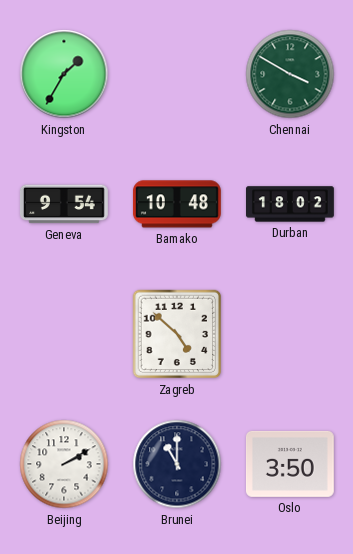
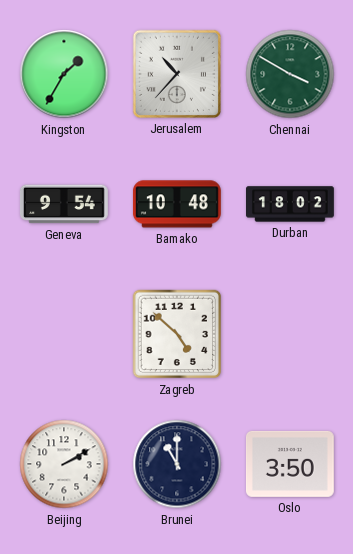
Jerusalem: none -> 10:37
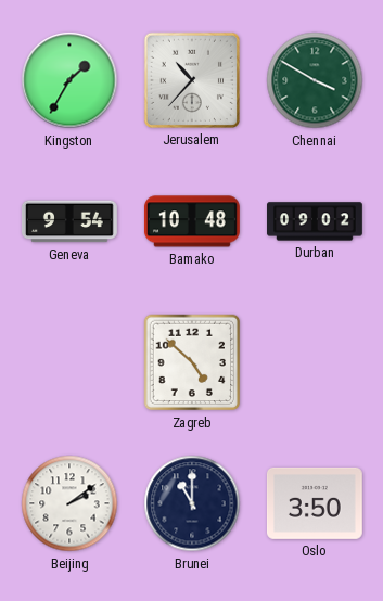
Durban: 18:02 -> 09:02
Beijing: 2:10 -> 2:09
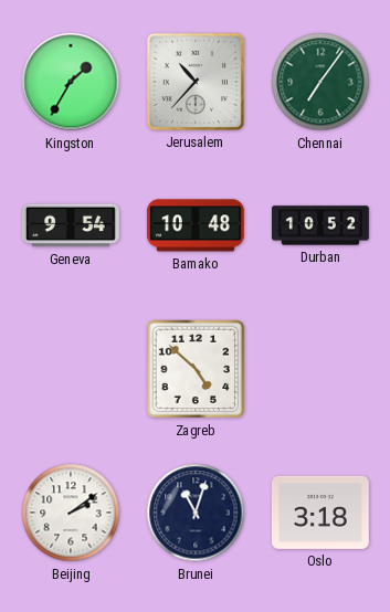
Chennai: 3:50 -> 7:06
Durban: 09:02 -> 10:52
Brunei: 11:00 -> 11:03
Oslo: 3:50 -> 3:18
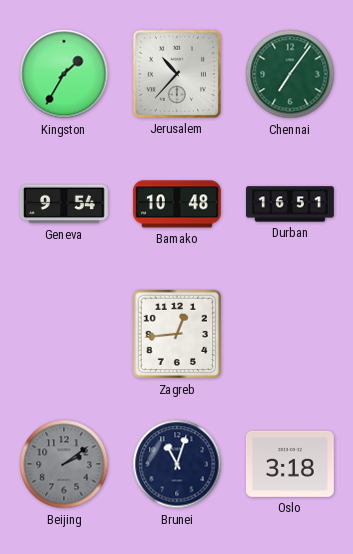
Durban: 10:52 -> 16:51
Zagreb: 4:52 -> 12:44
Beijing dial: white -> grey
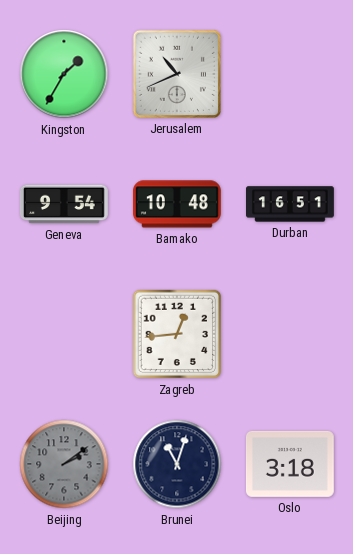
Jerusalem: 10:37 -> 10:41
Chennai: 7:06 -> none
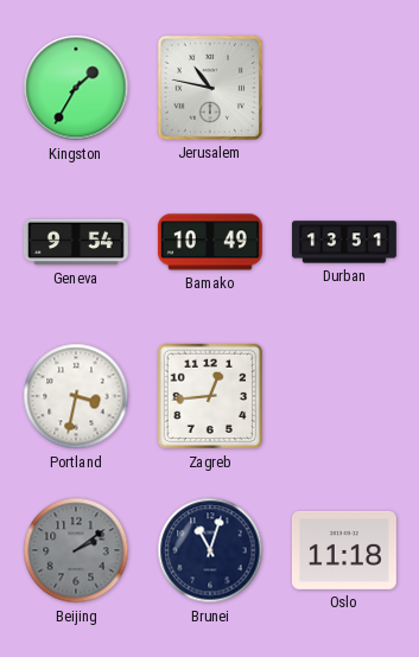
Jerusalem: 10:41 -> 10:47
Bamako: 10:48 -> 10:49
Durban: 16:51 -> 13:51
Portland: none -> 3:32
Oslo: 3:18 -> 11:18
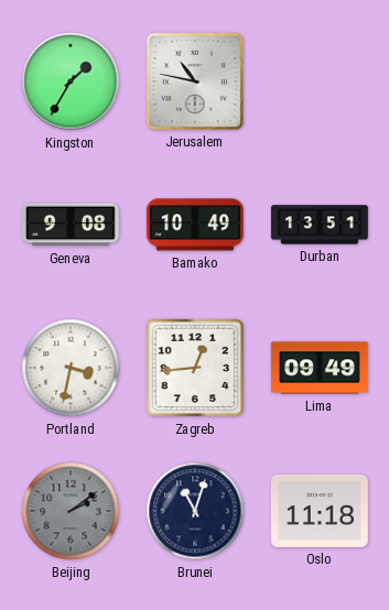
Geneva: 9:54 -> 9:08
Lima: none -> 09:49
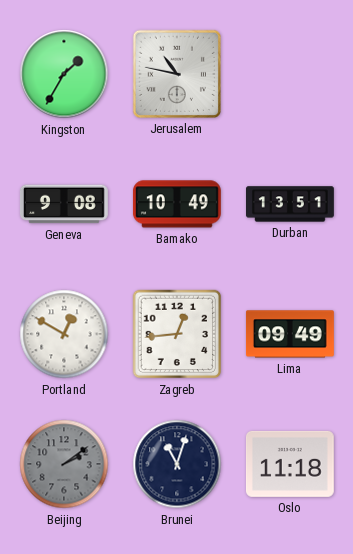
Portland: 3:32 -> 12:50
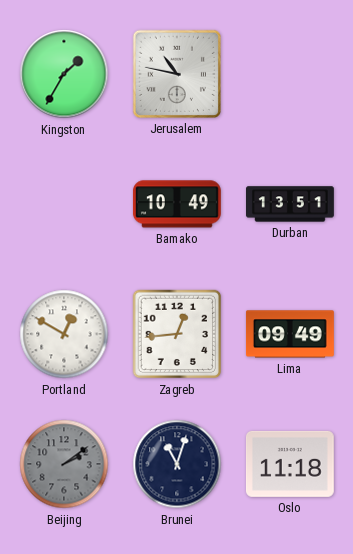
Geneva: 9:08 -> none
